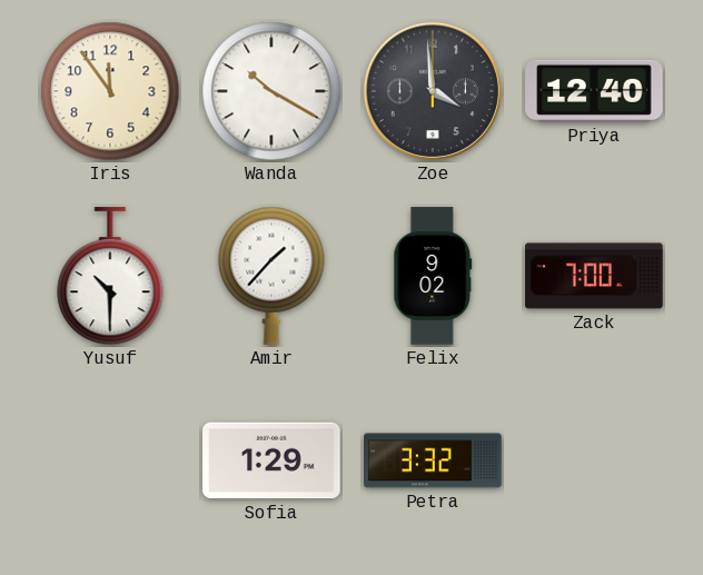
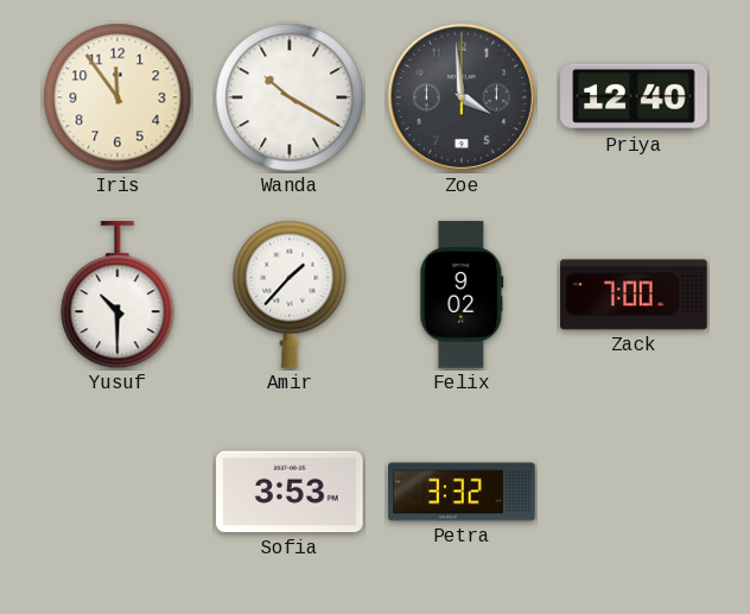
Sofia: 1:29 -> 3:53
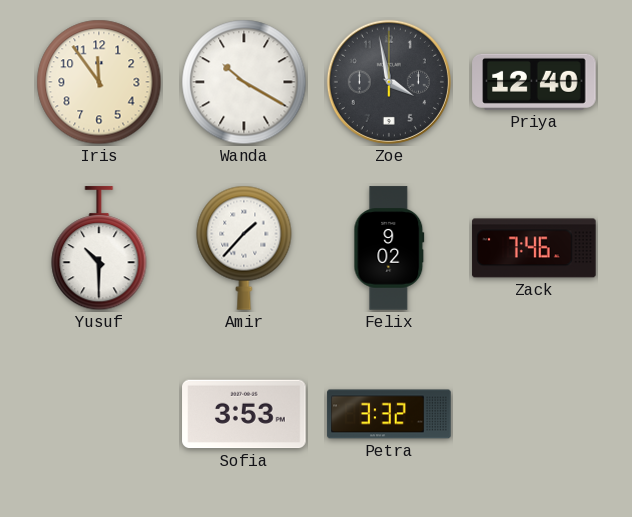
Zoe: 3:59 -> 3:58
Zack: 7:00 -> 7:46
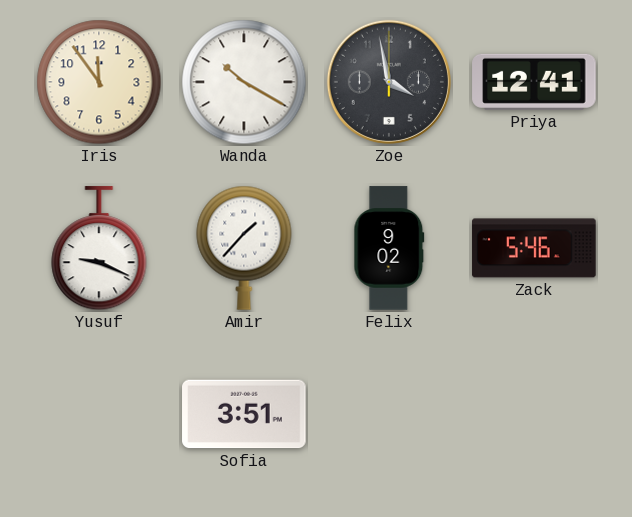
Priya: 12:40 -> 12:41
Yusuf: 10:30 -> 9:19
Zack: 7:46 -> 5:46
Sofia: 3:53 -> 3:51
Petra: 3:32 -> none
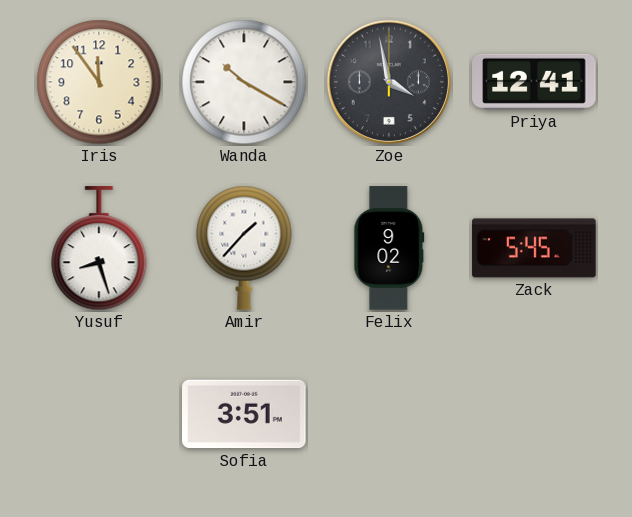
Yusuf: 9:19 -> 8:27
Zack: 5:46 -> 5:45
